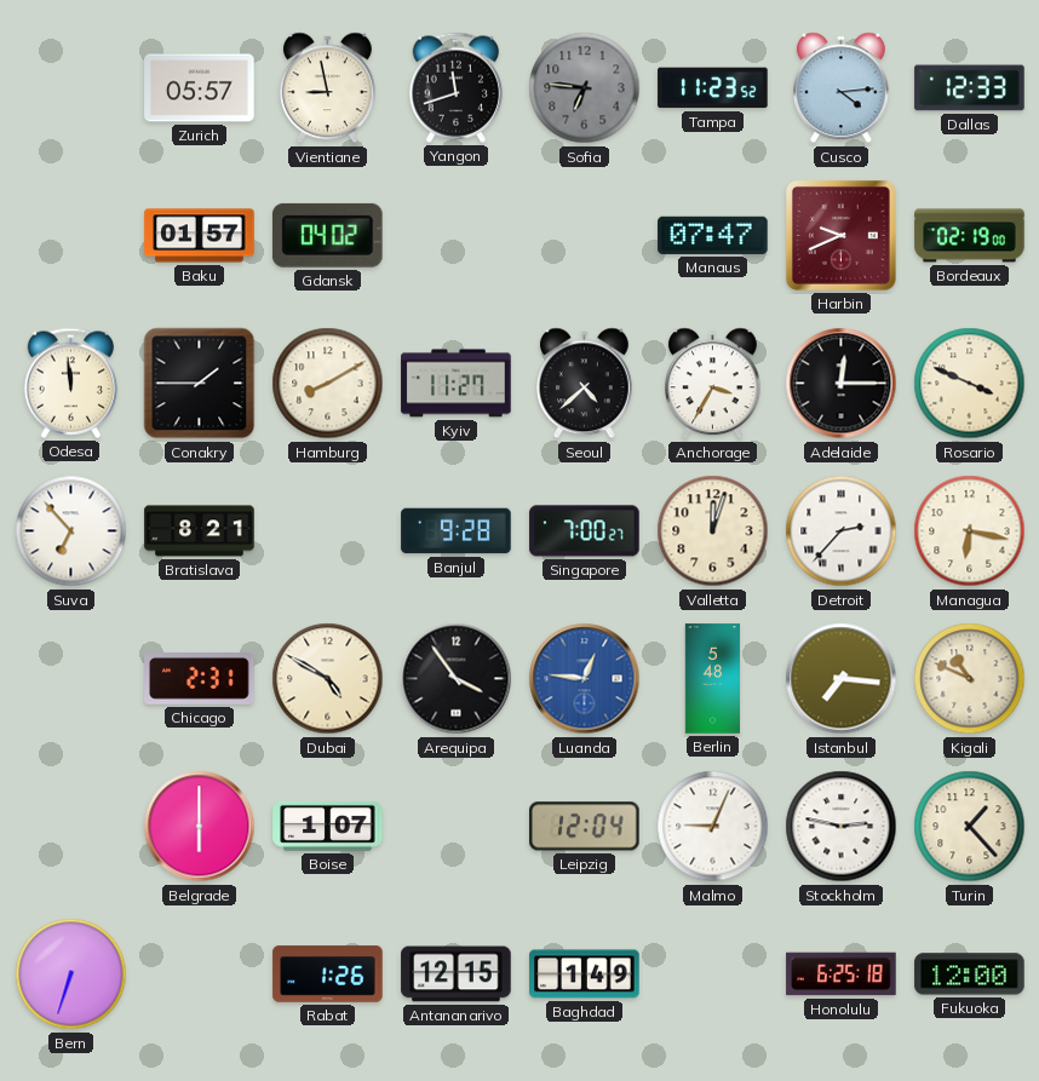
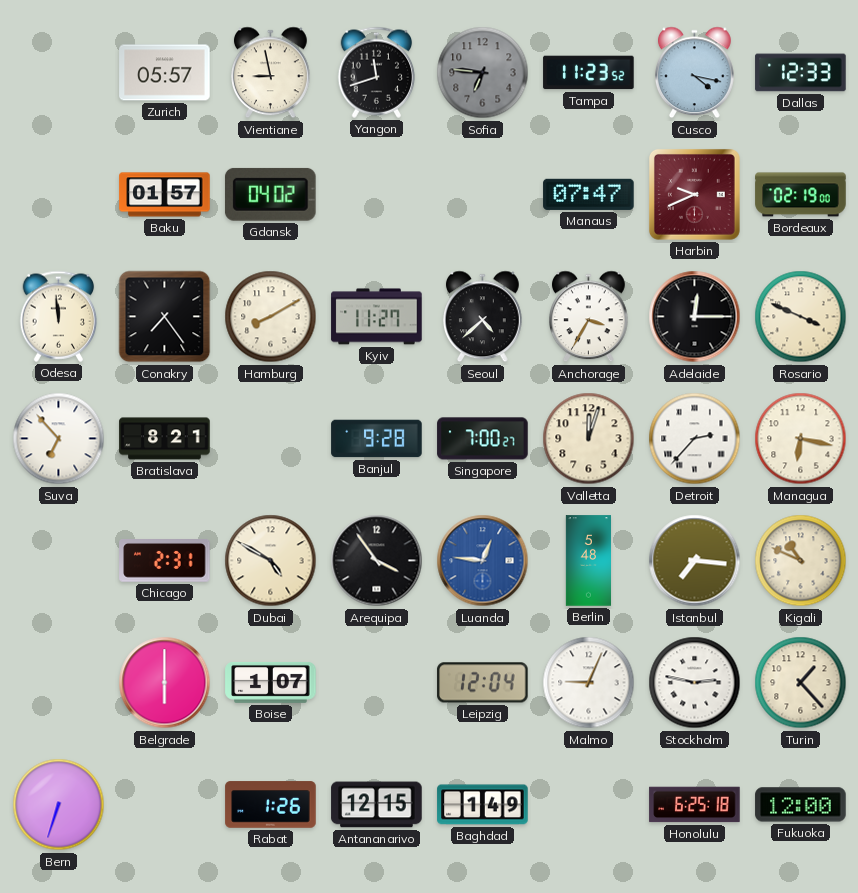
Cusco: 4:14 -> 4:17
Conakry: 1:45 -> 7:24
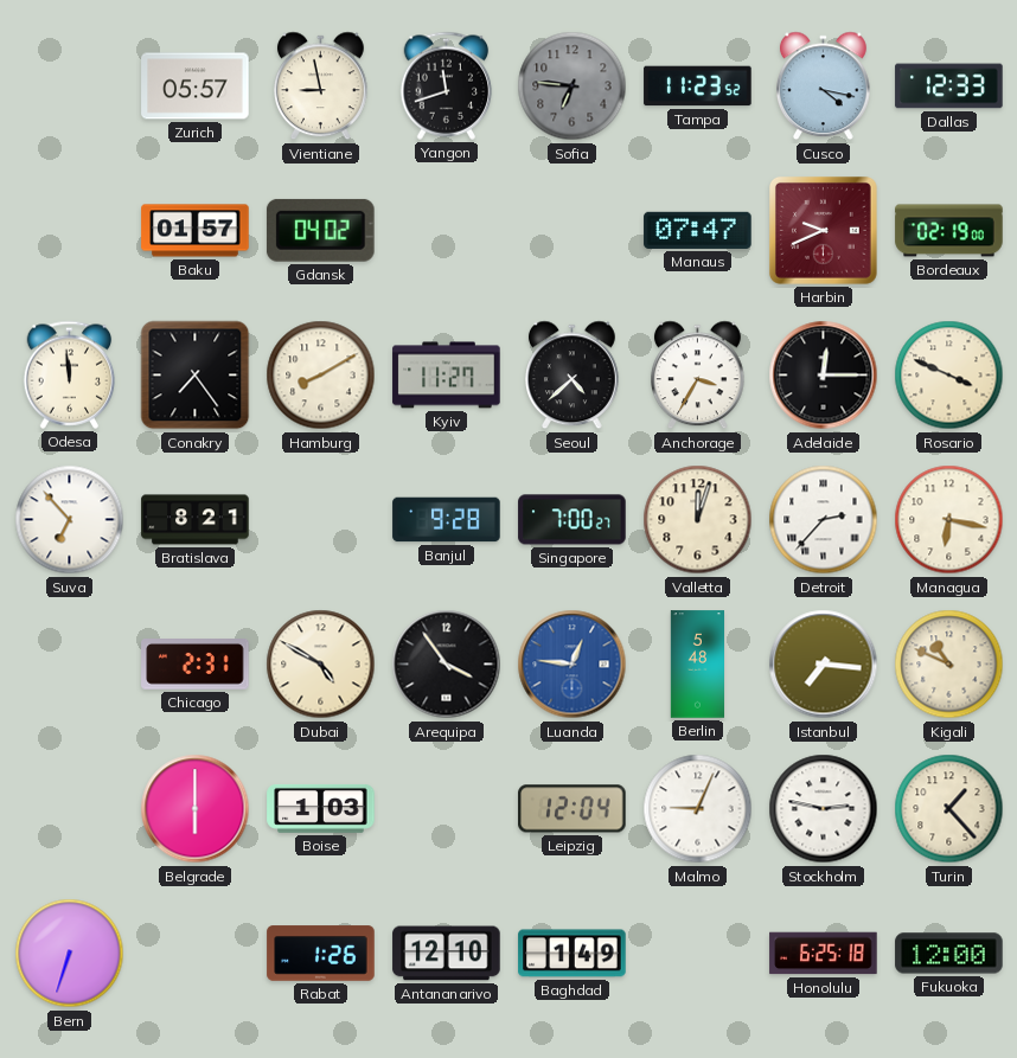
Boise: 1:07 -> 1:03
Antananarivo: 12:15 -> 12:10
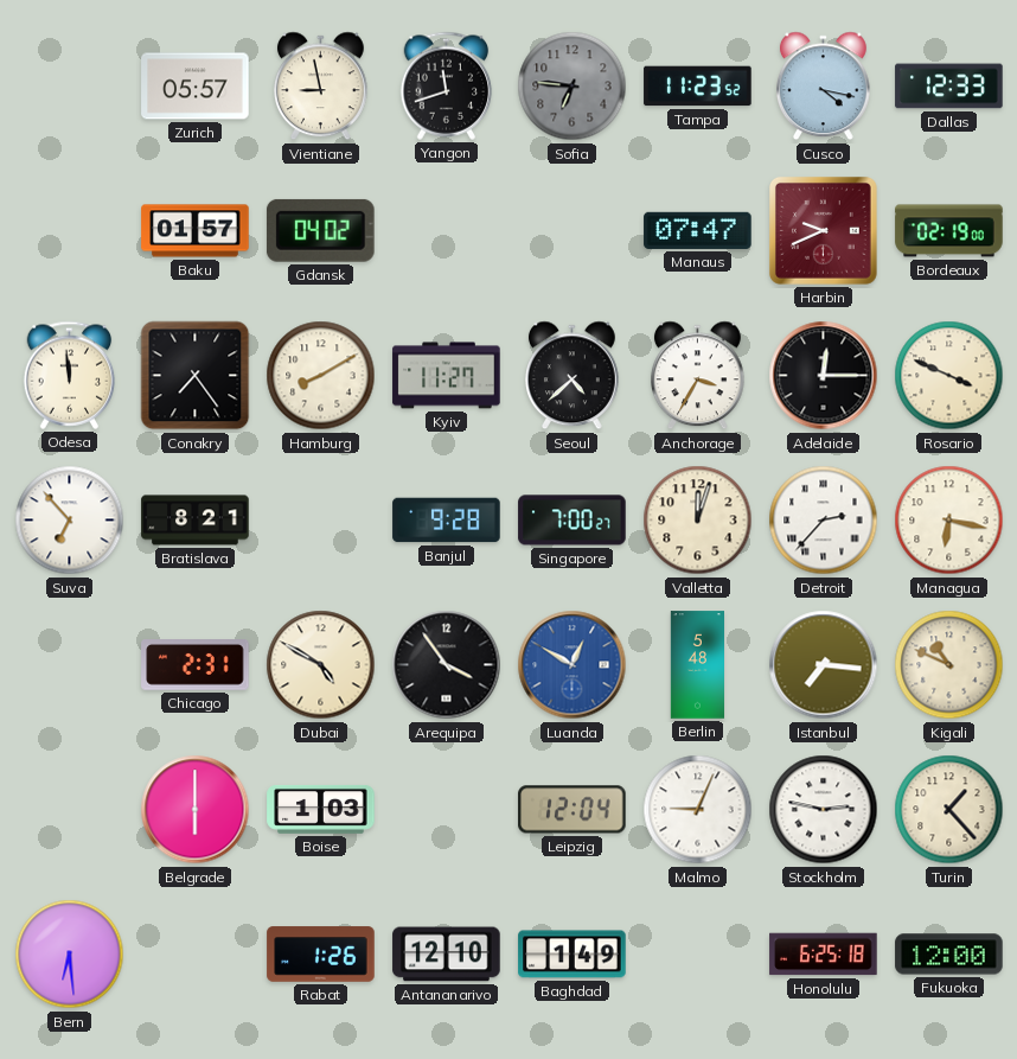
Luanda: 12:46 -> 12:50
Bern: 6:33 -> 6:29
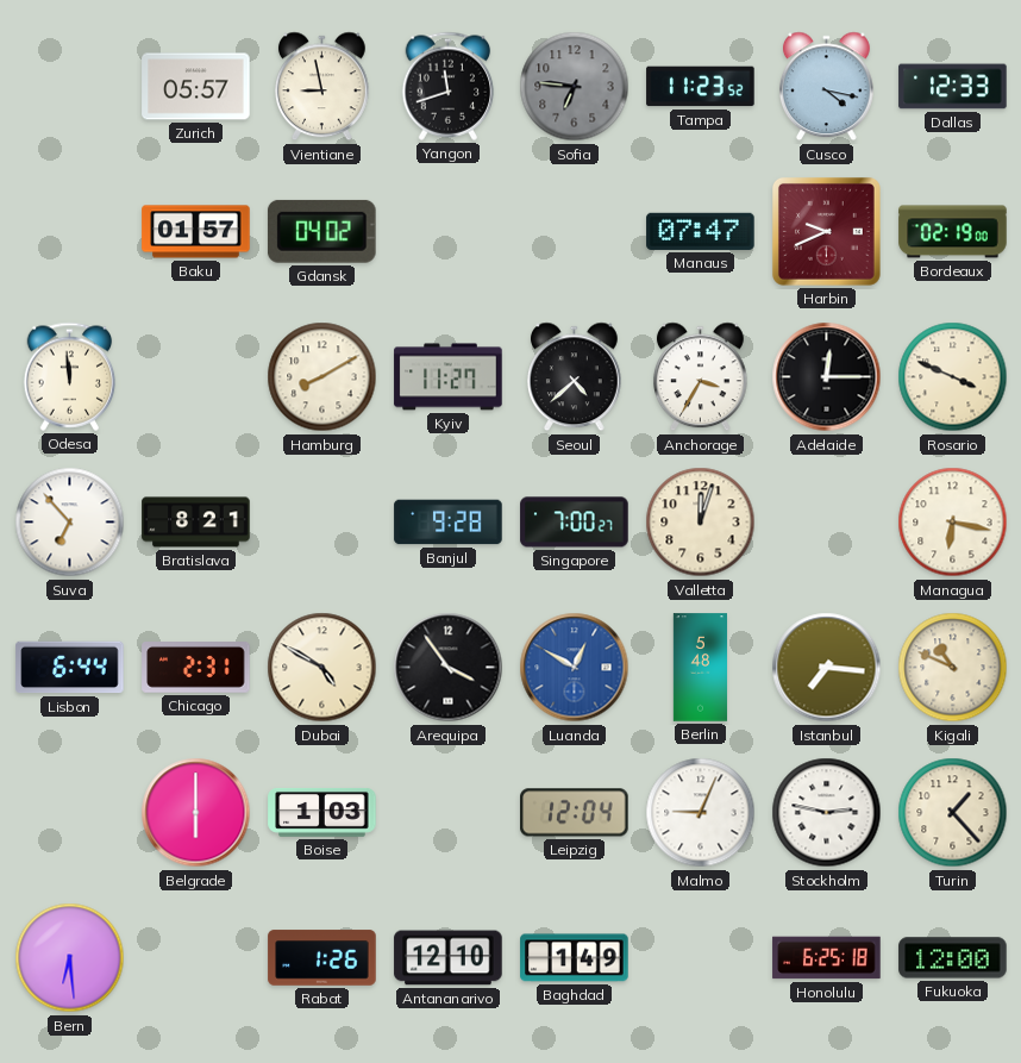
Conakry: 7:24 -> none
Detroit: 2:37 -> none
Lisbon: none -> 6:44
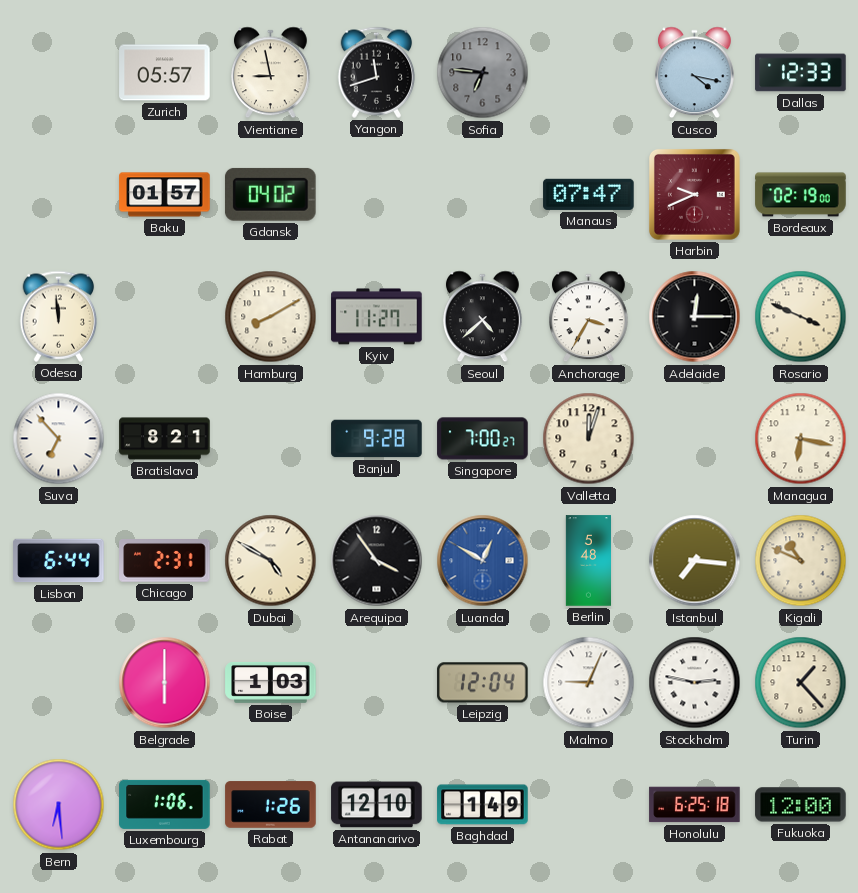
Tampa: 11:23 -> none
Luxembourg: none -> 1:06
